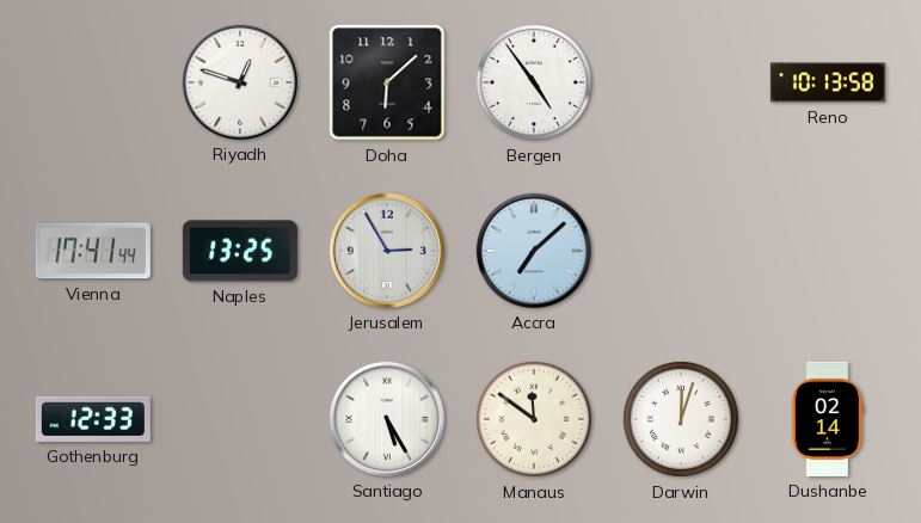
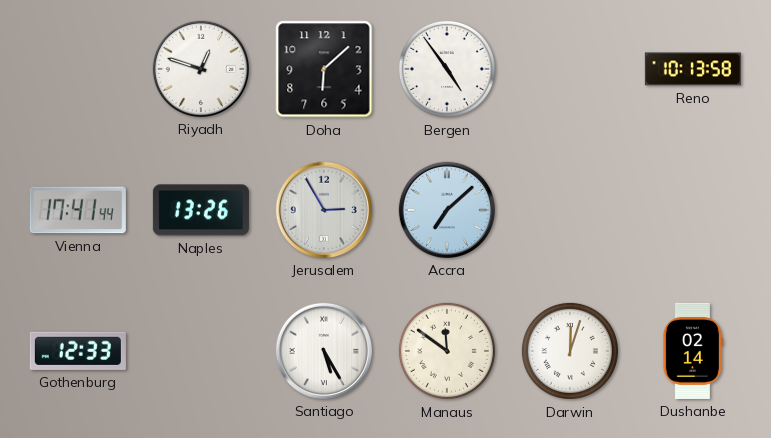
Naples: 13:25 -> 13:26
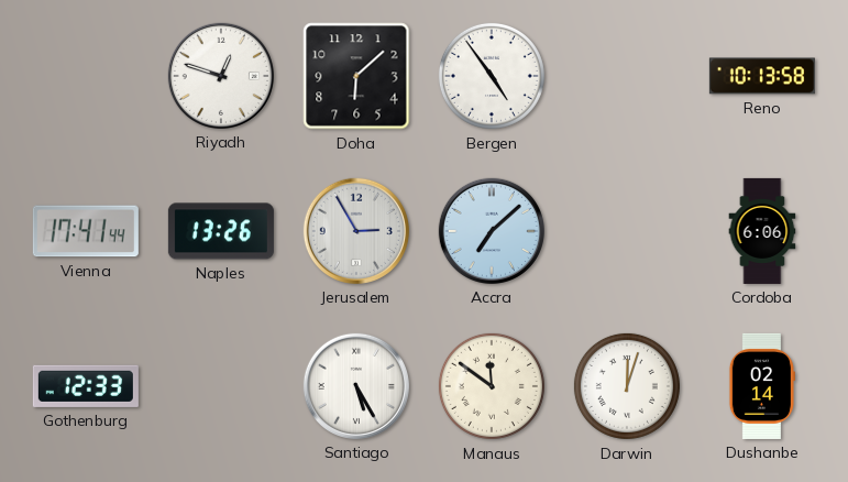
Cordoba: none -> 6:06
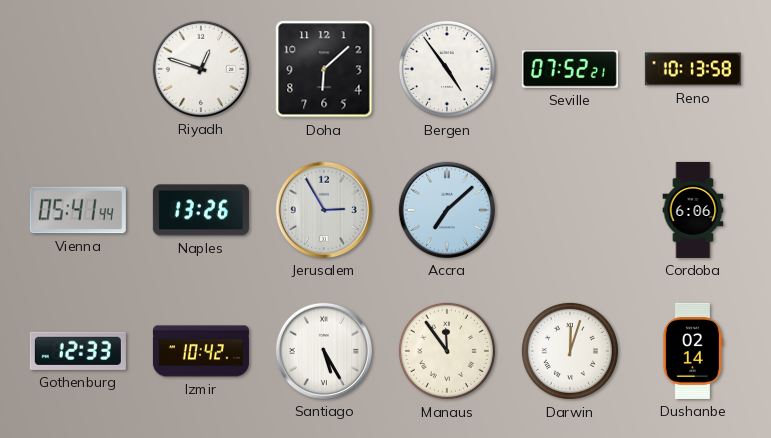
Seville: none -> 07:52
Vienna: 17:41 -> 05:41
Izmir: none -> 10:42
Manaus: 11:51 -> 11:54
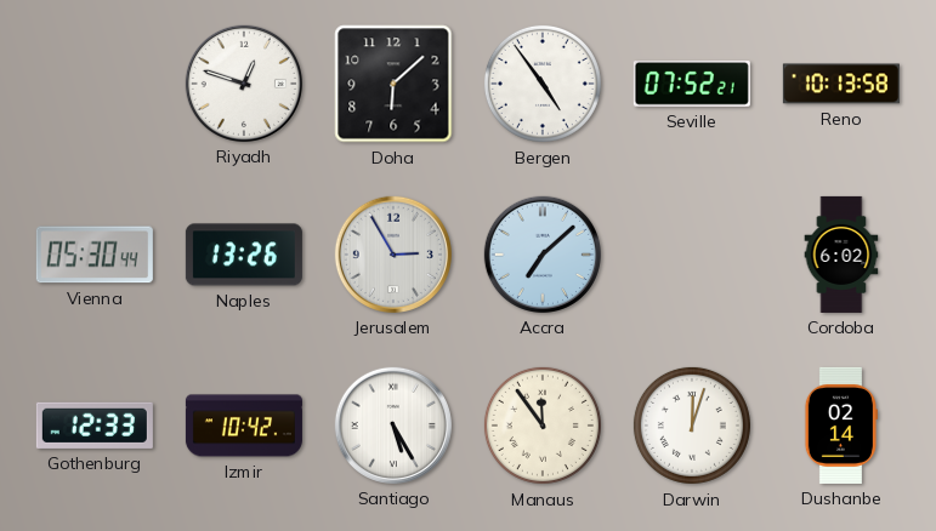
Vienna: 05:41 -> 05:30
Cordoba: 6:06 -> 6:02
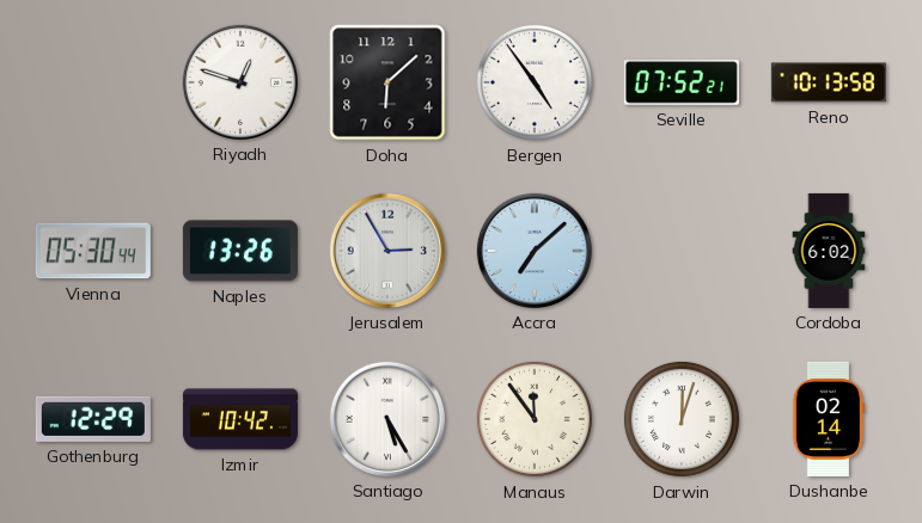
Gothenburg: 12:33 -> 12:29
